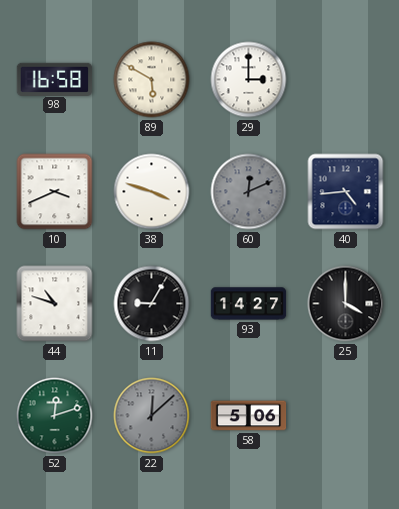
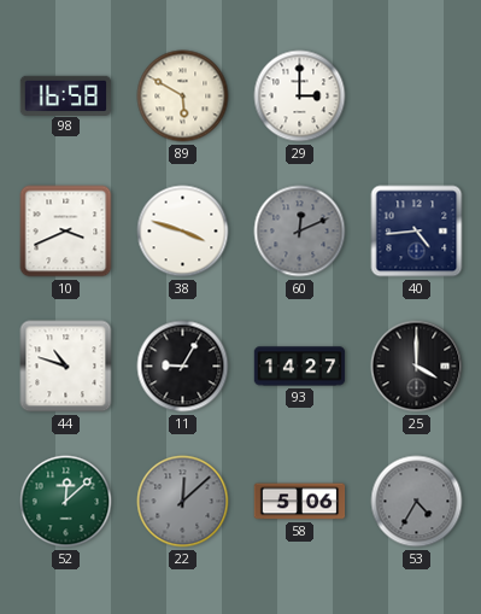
52: 12:12 -> 12:08
53: none -> 4:35
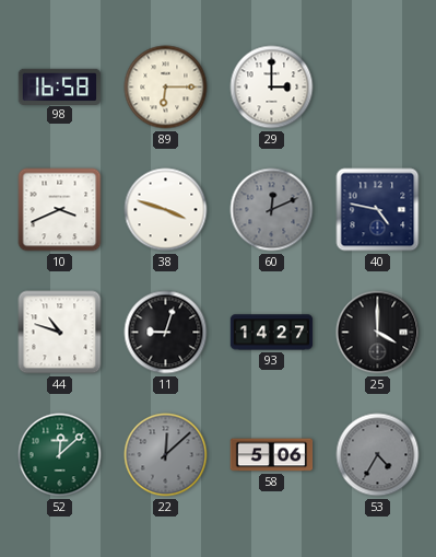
89: 5:50 -> 6:15
40: 4:44 -> 4:47
11: 9:05 -> 9:03
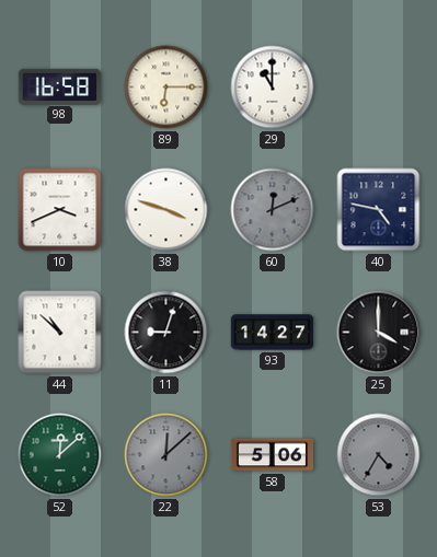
29: 3:00 -> 11:00
44: 10:48 -> 10:52
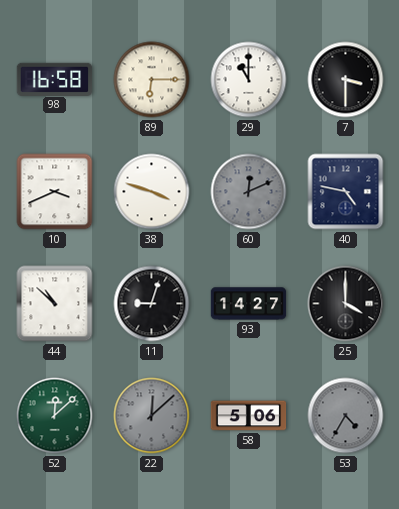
7: none -> 3:30
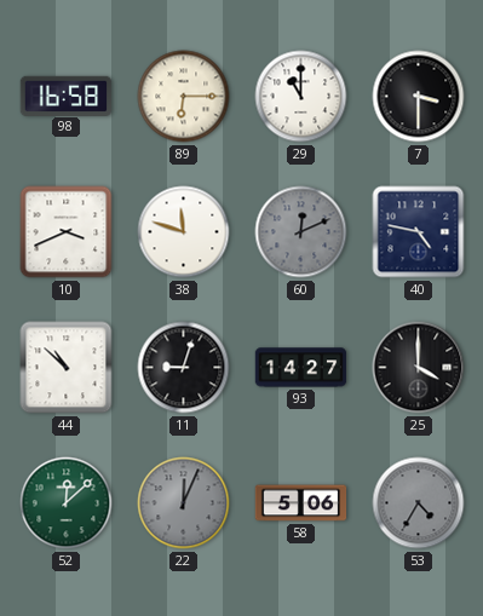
38: 3:48 -> 11:48
22: 12:08 -> 12:04
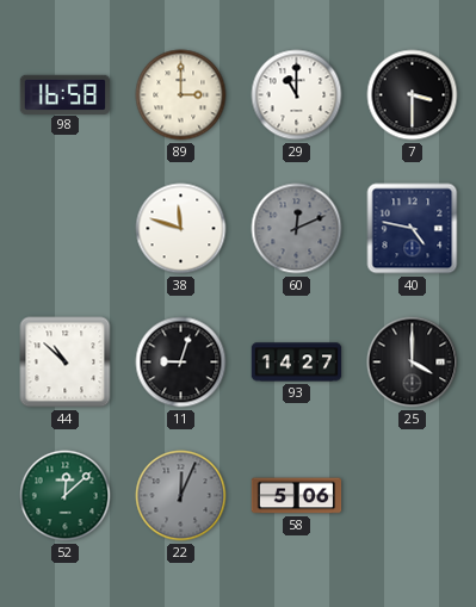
89: 6:15 -> 3:00
10: 3:41 -> none
53: 4:35 -> none
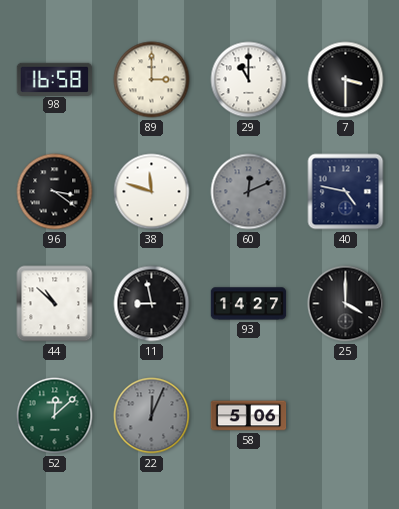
96: none -> 3:21
11: 9:03 -> 8:58
